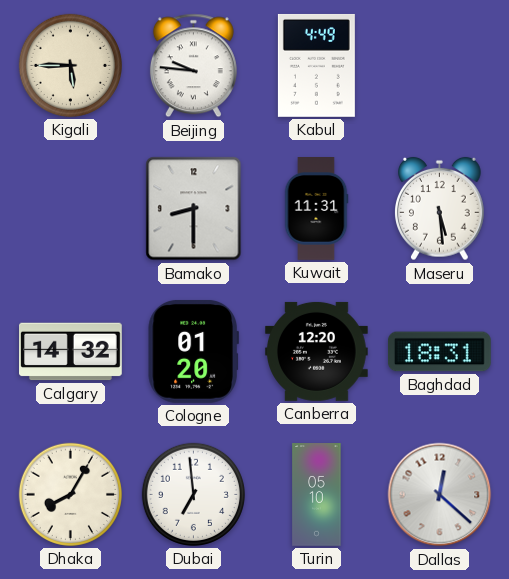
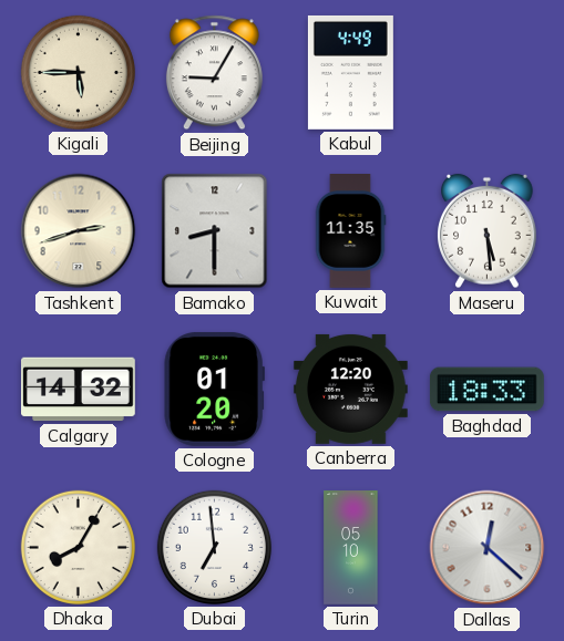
Beijing: 9:46 -> 9:05
Tashkent: none -> 2:42
Kuwait: 11:31 -> 11:35
Baghdad: 18:31 -> 18:33
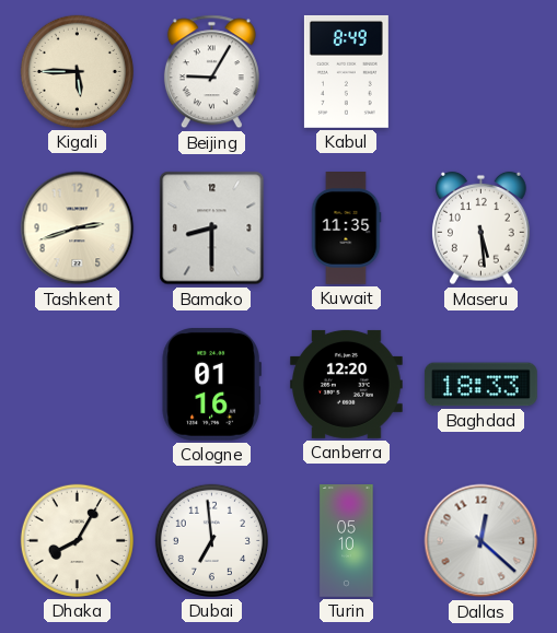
Kabul: 4:49 -> 8:49
Calgary: 14:32 -> none
Cologne: 01:20 -> 01:16
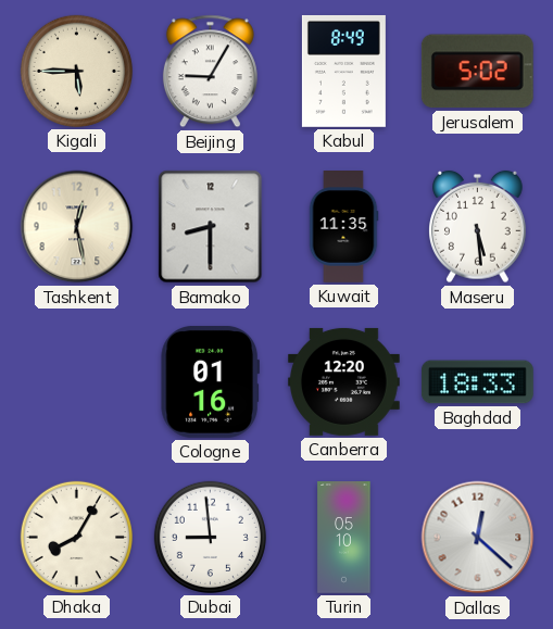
Jerusalem: none -> 5:02
Tashkent: 2:42 -> 12:28
Dubai: 6:59 -> 8:59
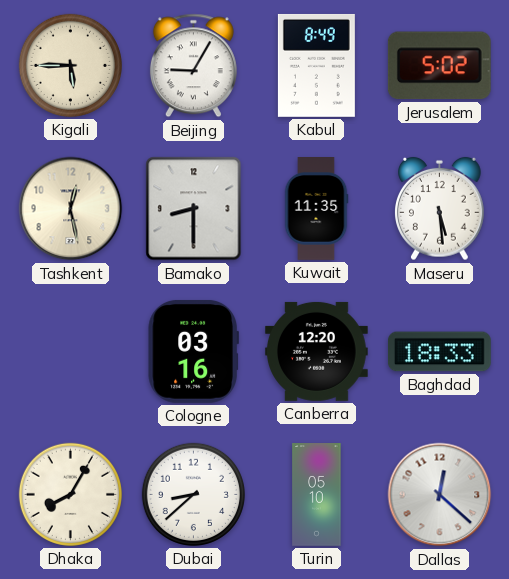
Cologne: 01:16 -> 03:16
Dubai: 8:59 -> 8:38
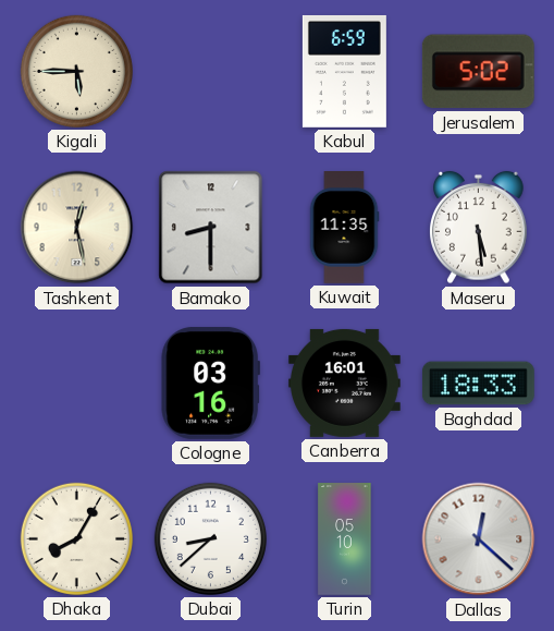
Beijing: 9:05 -> none
Kabul: 8:49 -> 6:59
Canberra: 12:20 -> 16:01
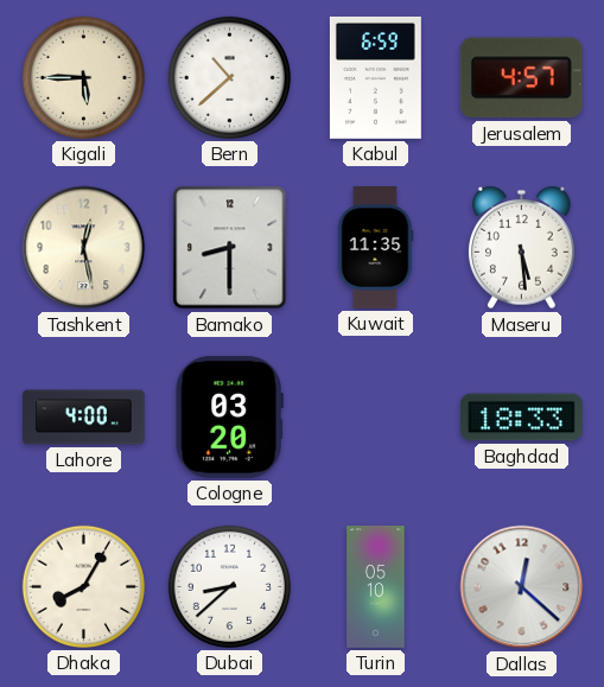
Bern: none -> 10:38
Jerusalem: 5:02 -> 4:57
Lahore: none -> 4:00
Cologne: 03:16 -> 03:20
Canberra: 16:01 -> none
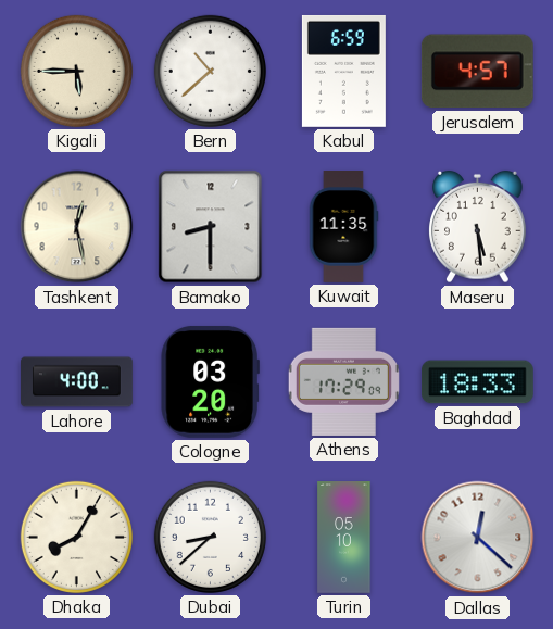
Athens: none -> 17:29
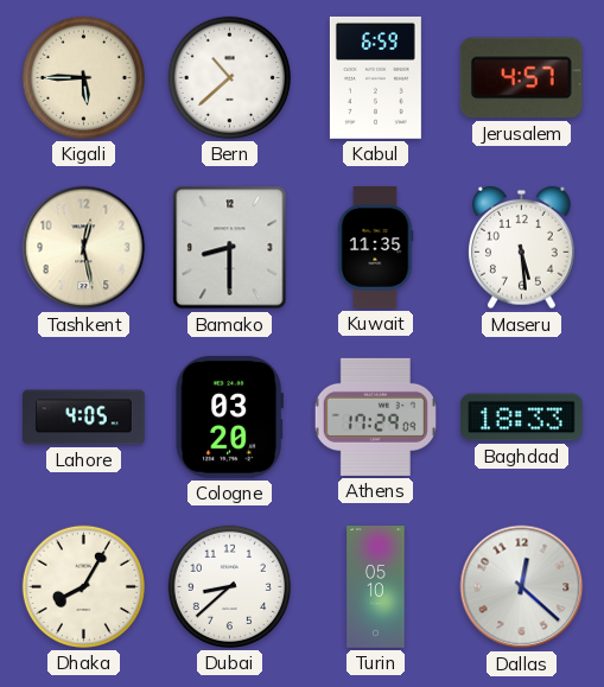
Lahore: 4:00 -> 4:05
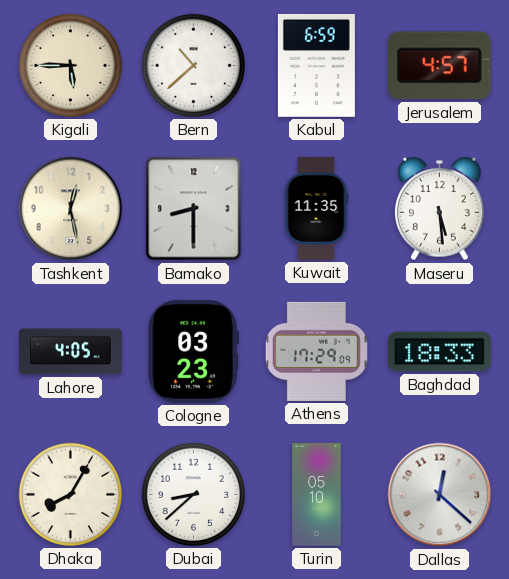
Cologne: 03:20 -> 03:23
